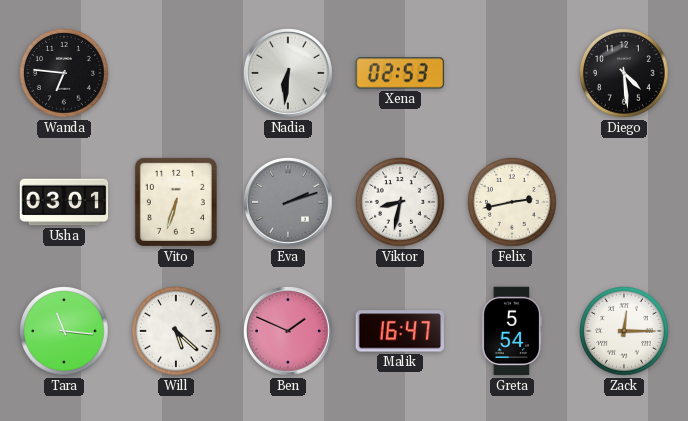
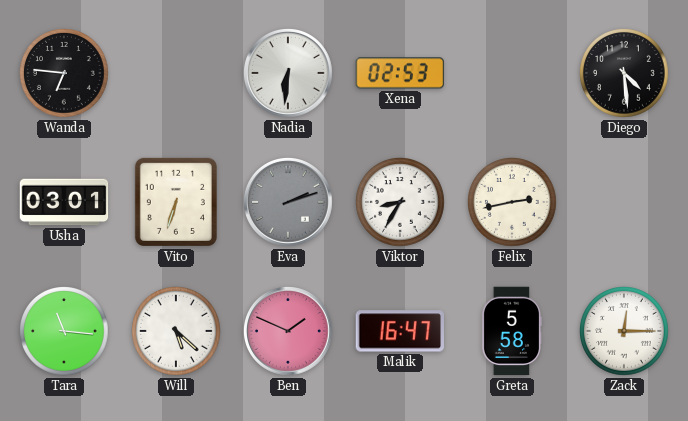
Viktor: 8:32 -> 8:35
Greta: 5:54 -> 5:58
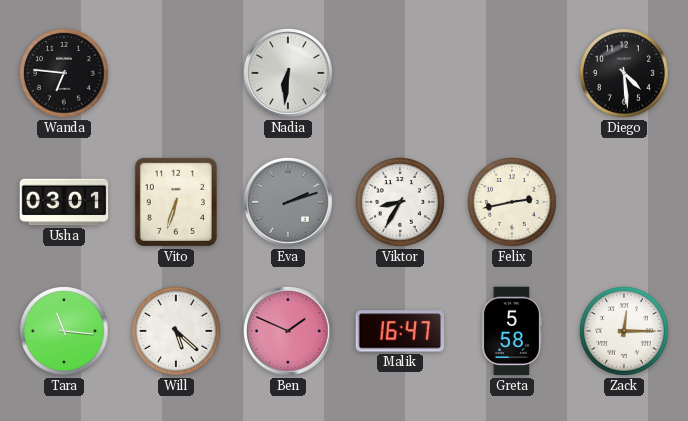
Xena: 02:53 -> none
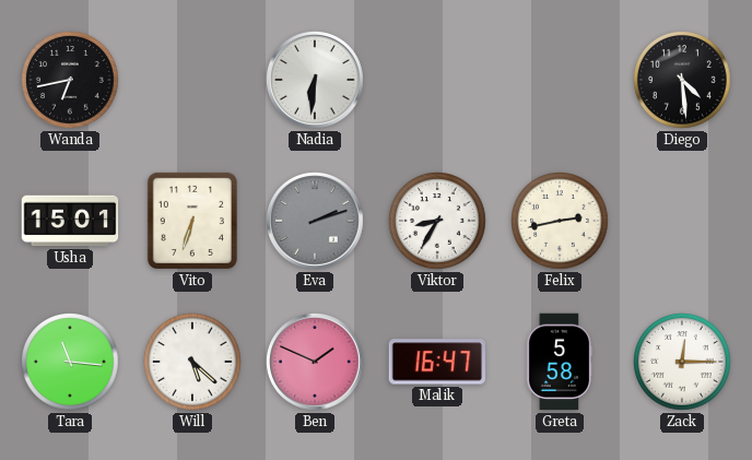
Wanda: 6:46 -> 6:43
Usha: 03:01 -> 15:01
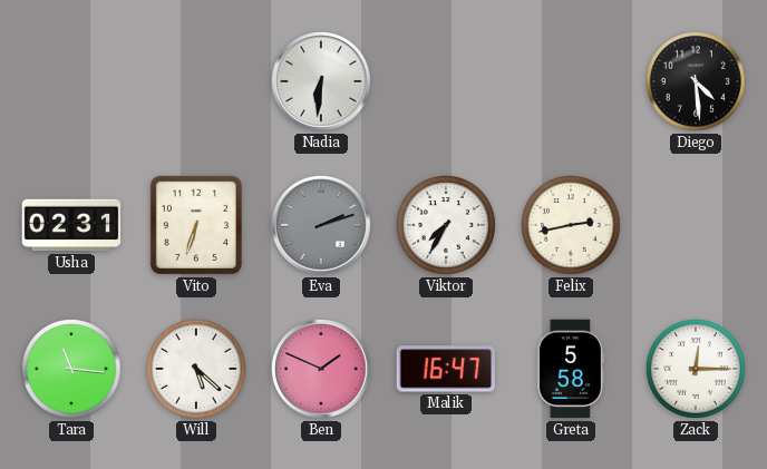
Wanda: 6:43 -> none
Usha: 15:01 -> 02:31
Viktor: 8:35 -> 7:35
